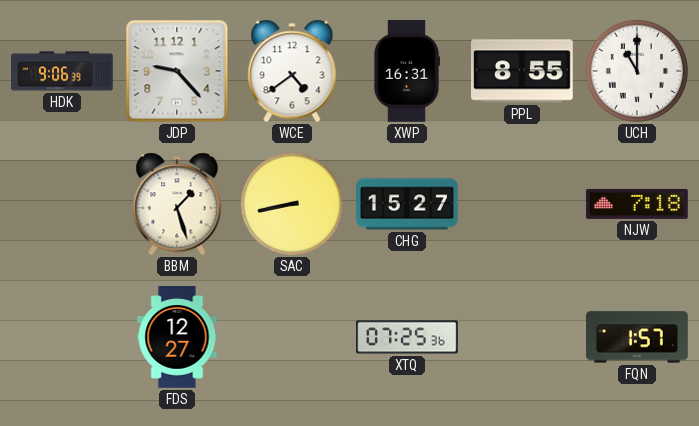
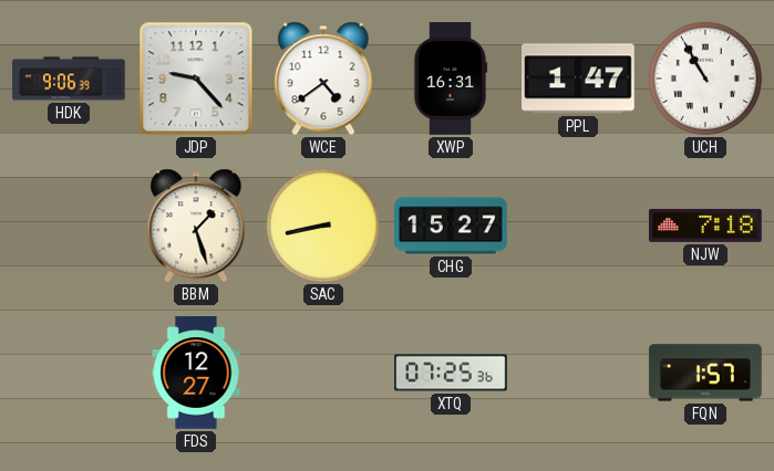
PPL: 8:55 -> 1:47
UCH: 11:00 -> 10:55
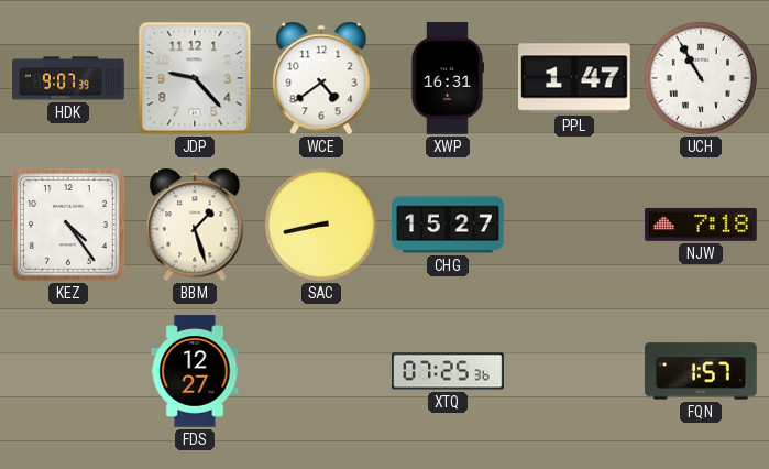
HDK: 9:06 -> 9:07
KEZ: none -> 4:24
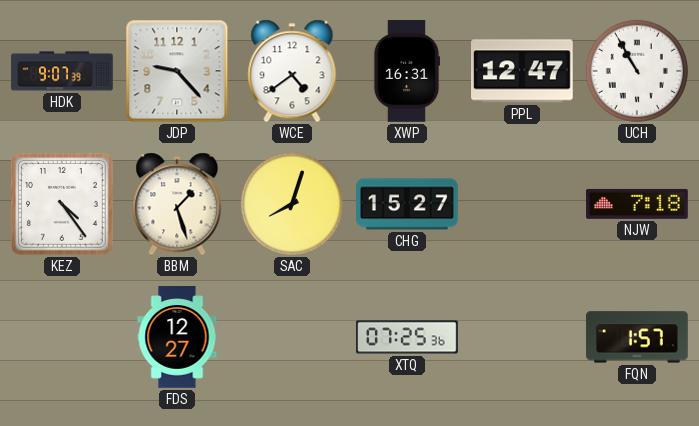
PPL: 1:47 -> 12:47
SAC: 8:43 -> 8:03
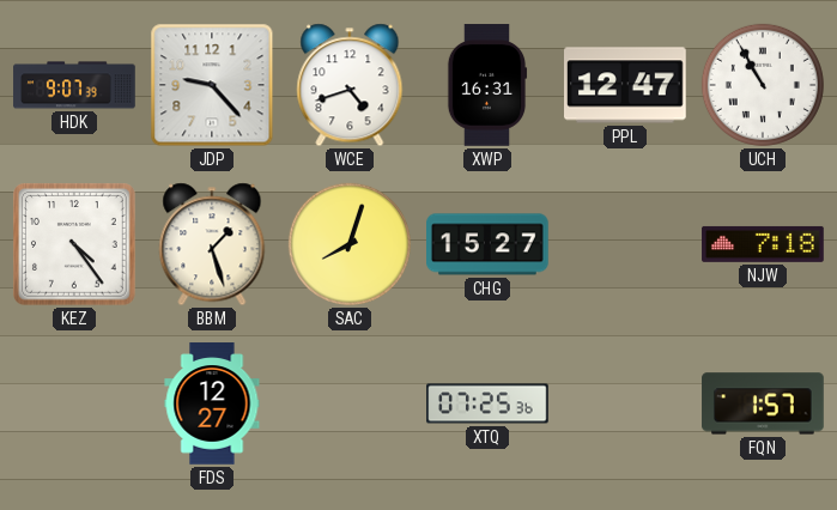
WCE: 4:39 -> 4:42
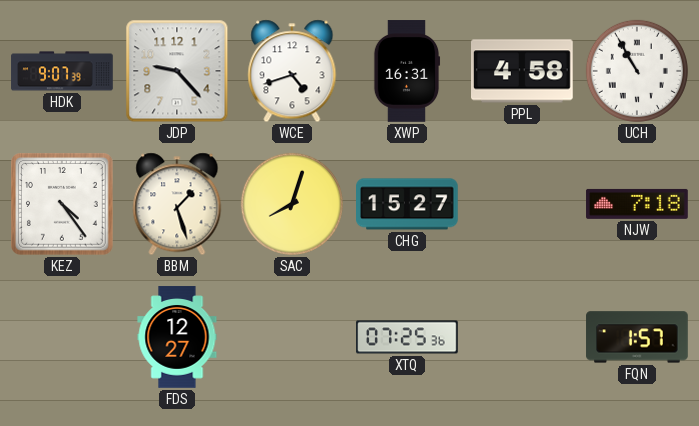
PPL: 12:47 -> 4:58
